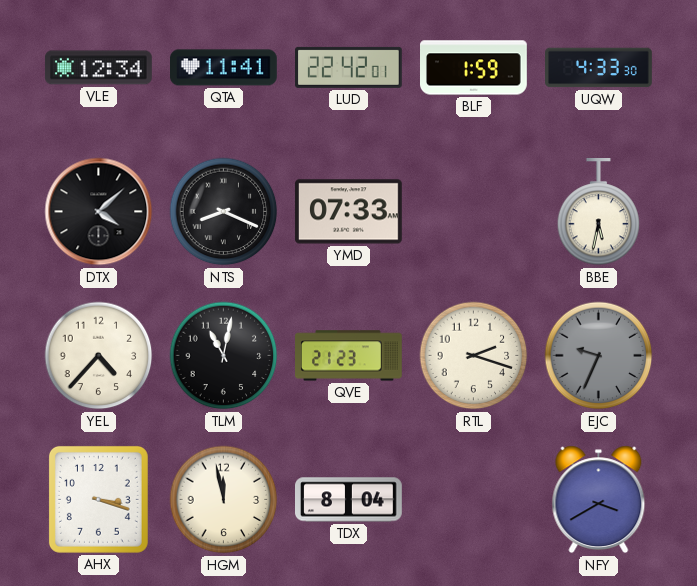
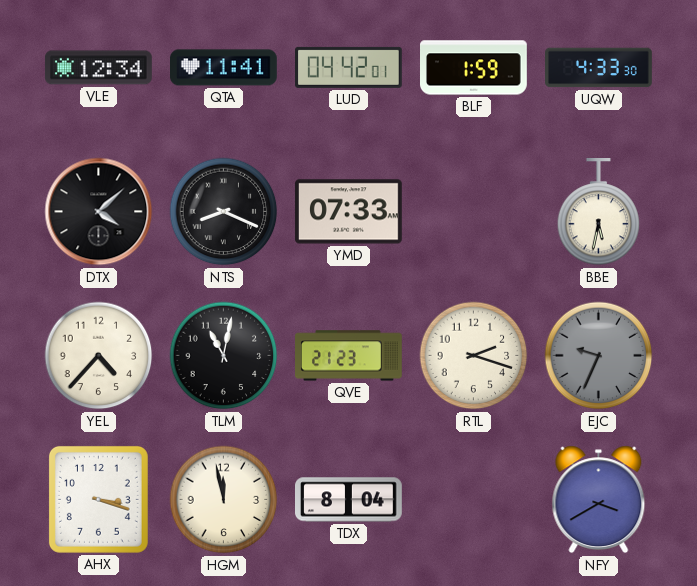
LUD: 22:42 -> 04:42
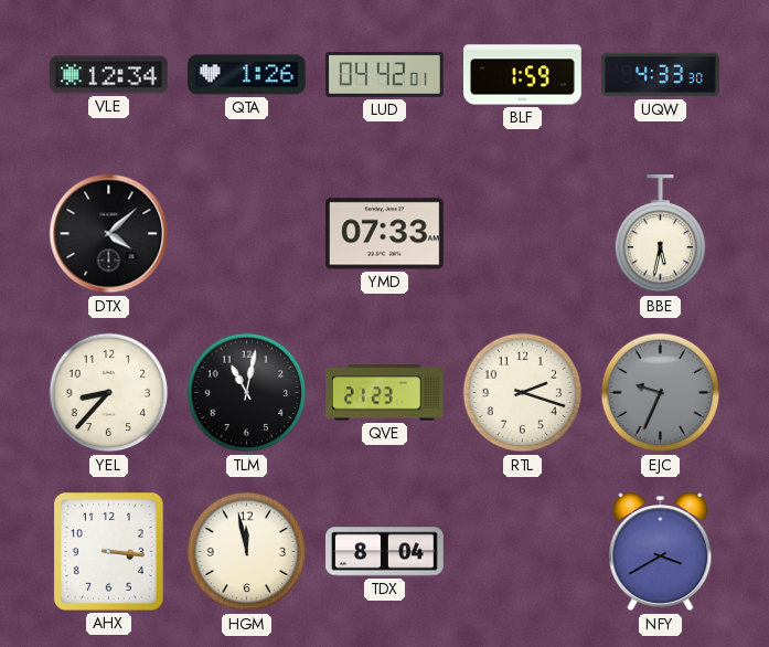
QTA: 11:41 -> 1:26
NTS: 8:19 -> none
YEL: 4:37 -> 8:37
AHX: 3:18 -> 3:16
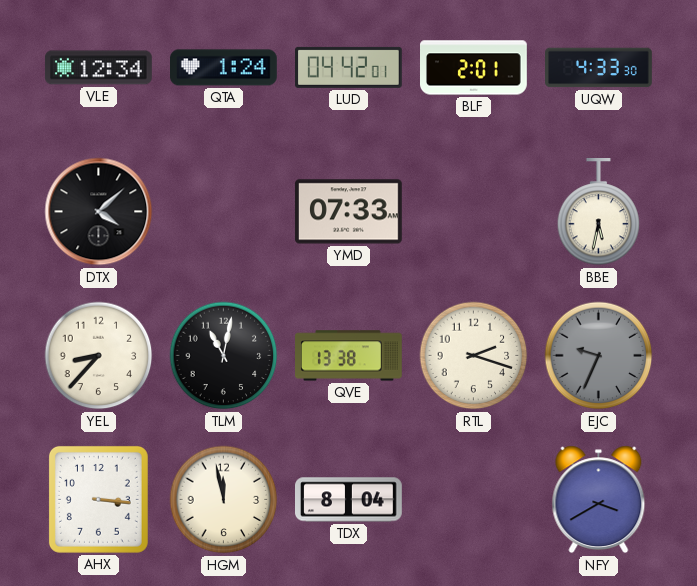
QTA: 1:26 -> 1:24
BLF: 1:59 -> 2:01
QVE: 21:23 -> 13:38
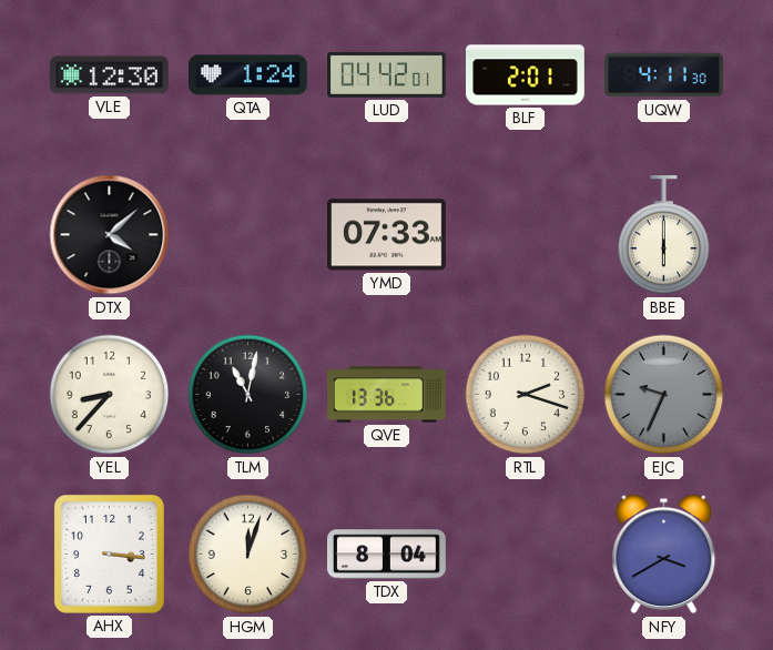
VLE: 12:34 -> 12:30
UQW: 4:33 -> 4:11
BBE: 5:32 -> 6:00
QVE: 13:38 -> 13:36
HGM: 11:58 -> 12:03
